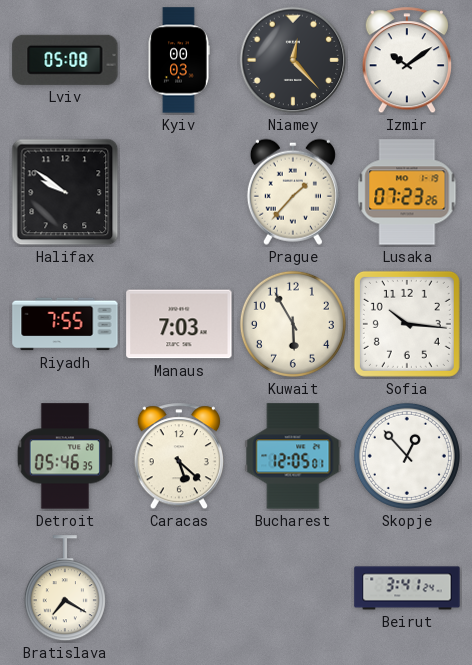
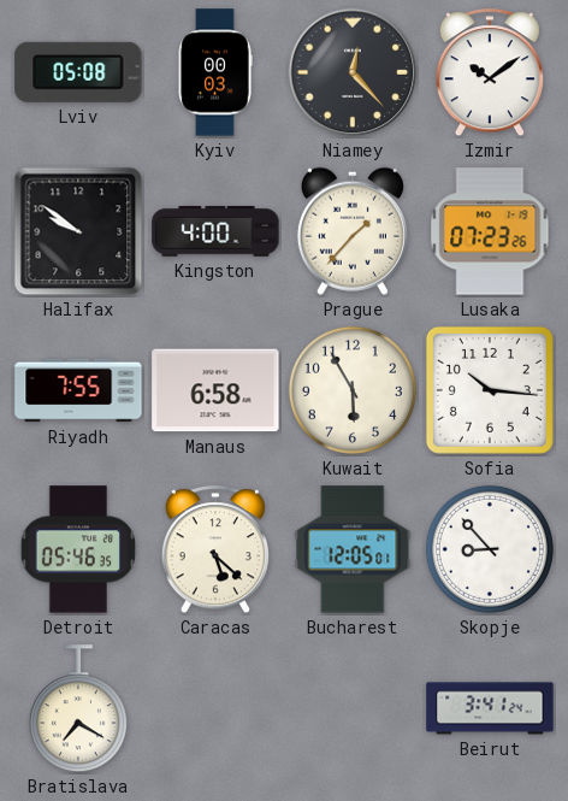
Kingston: none -> 4:00
Manaus: 7:03 -> 6:58
Skopje: 12:53 -> 8:53
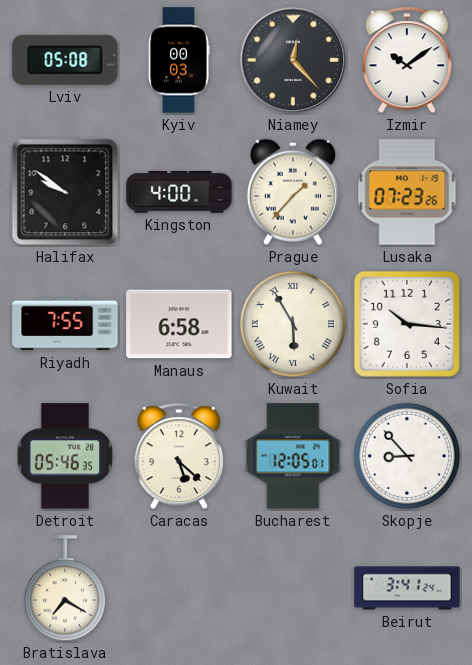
Kuwait numerals: Arabic -> Roman
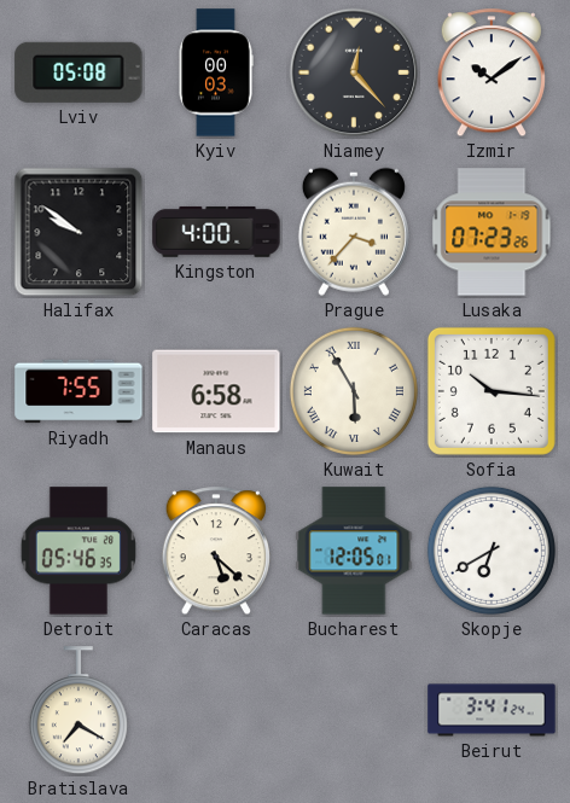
Prague: 1:37 -> 3:37
Skopje: 8:53 -> 6:40
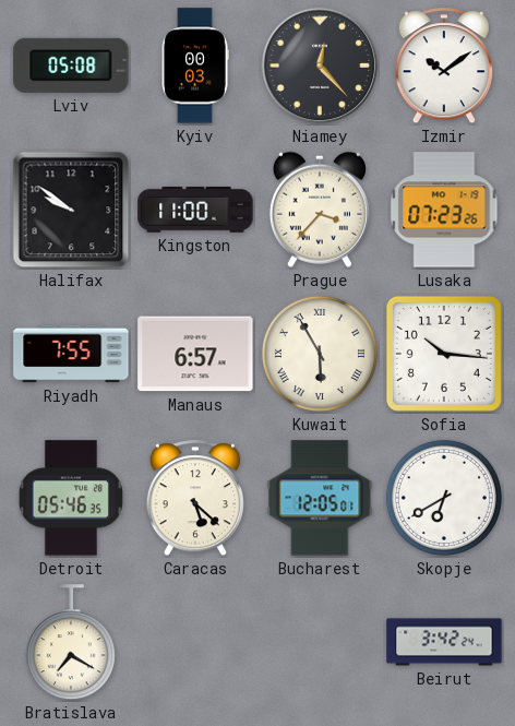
Kingston: 4:00 -> 11:00
Manaus: 6:58 -> 6:57
Beirut: 3:41 -> 3:42
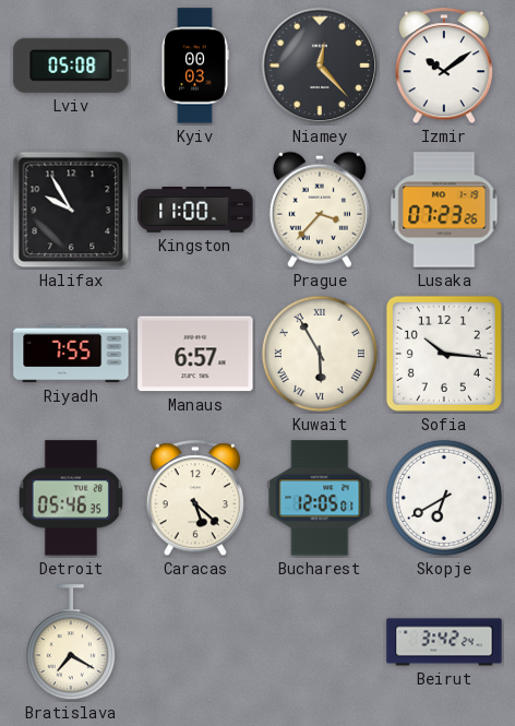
Halifax: 9:51 -> 9:55
